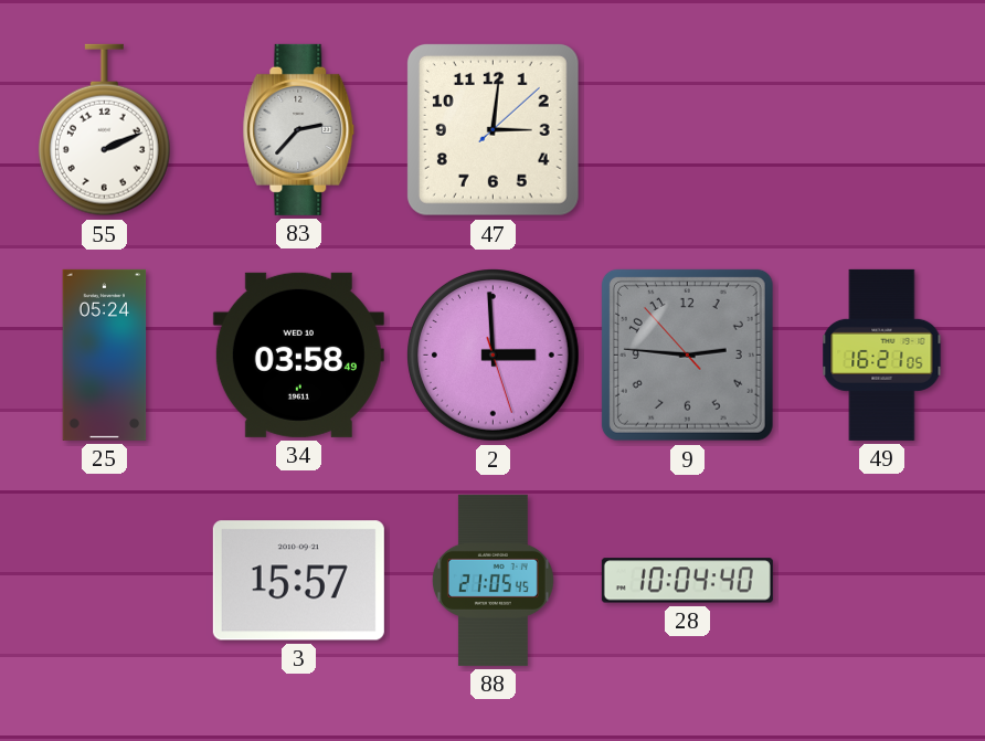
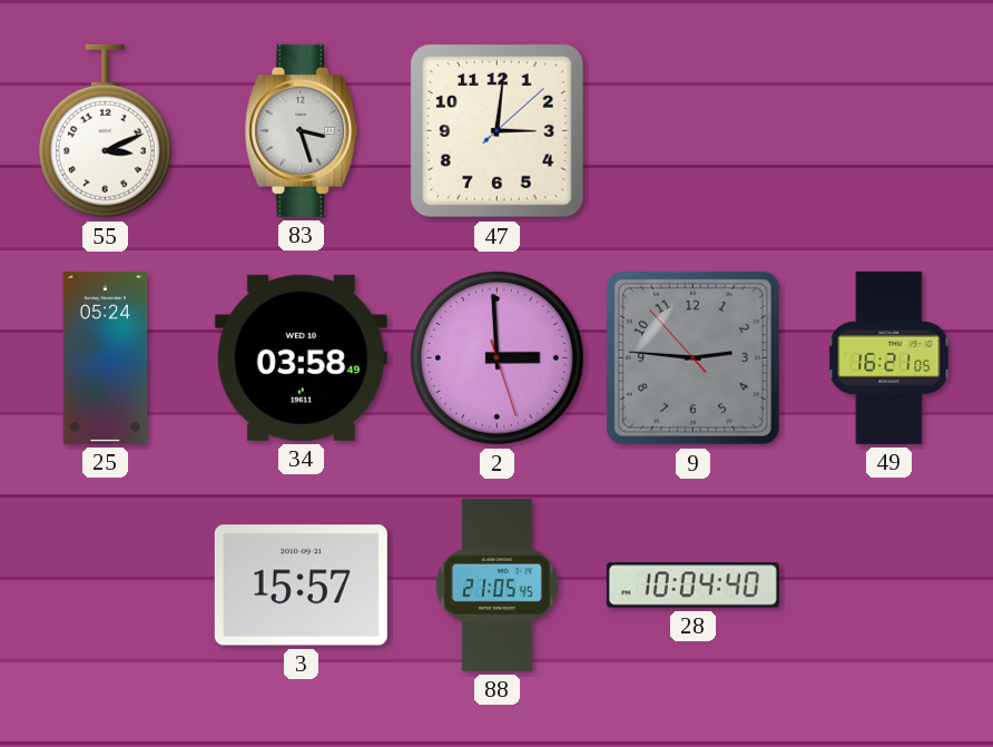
55: 2:11 -> 3:11
83: 2:37 -> 3:27
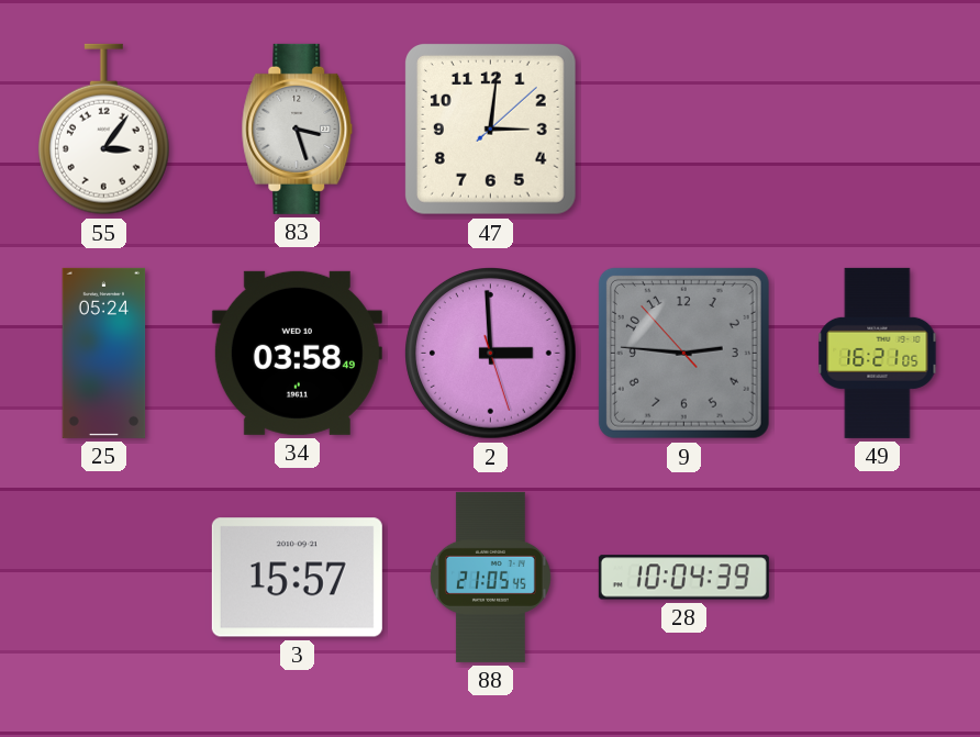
55: 3:11 -> 3:06
28: 10:04:40 -> 10:04:39
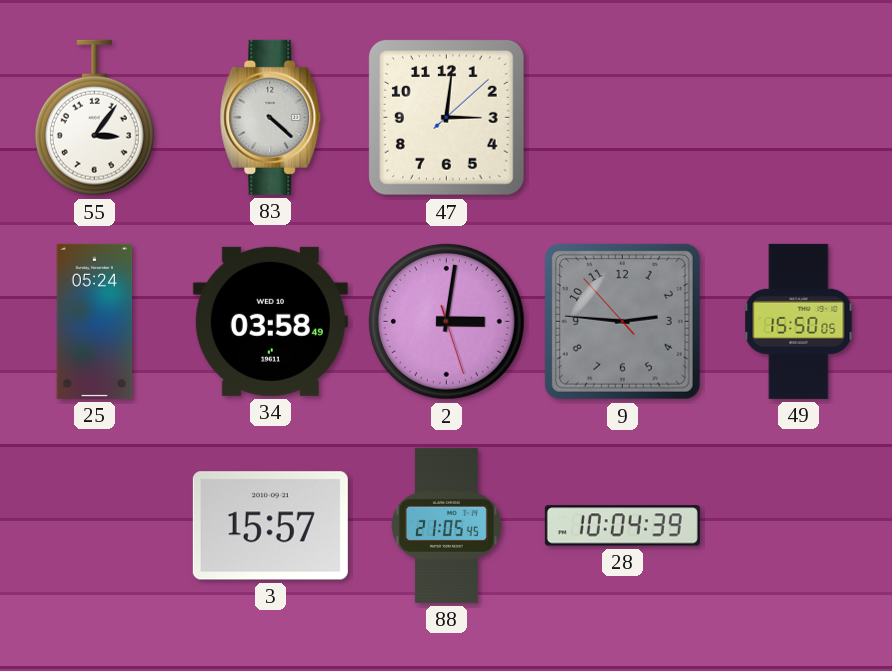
83: 3:27 -> 4:22
2: 2:59 -> 3:01
49: 16:21 -> 15:50
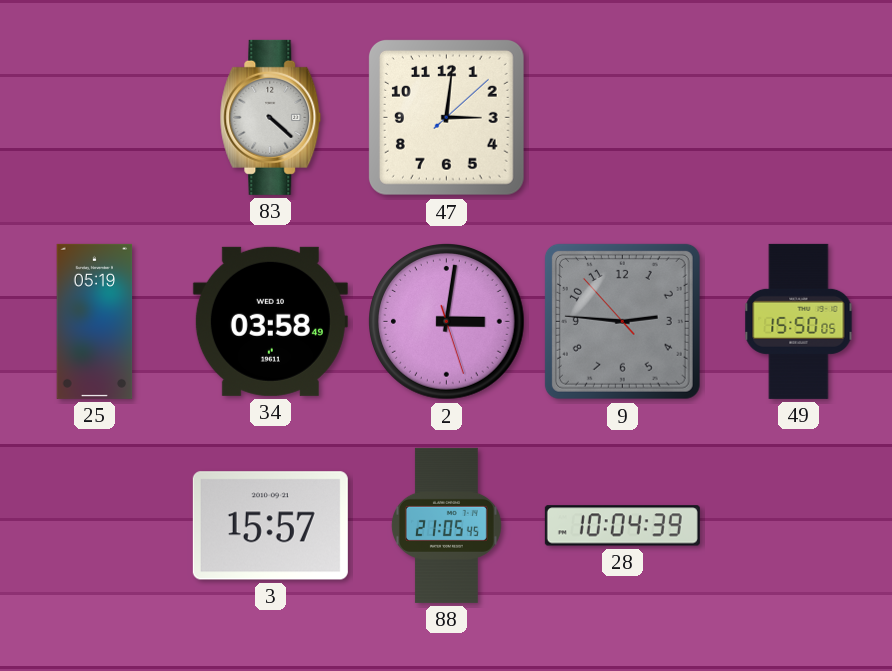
55: 3:06 -> none
25: 05:24 -> 05:19
